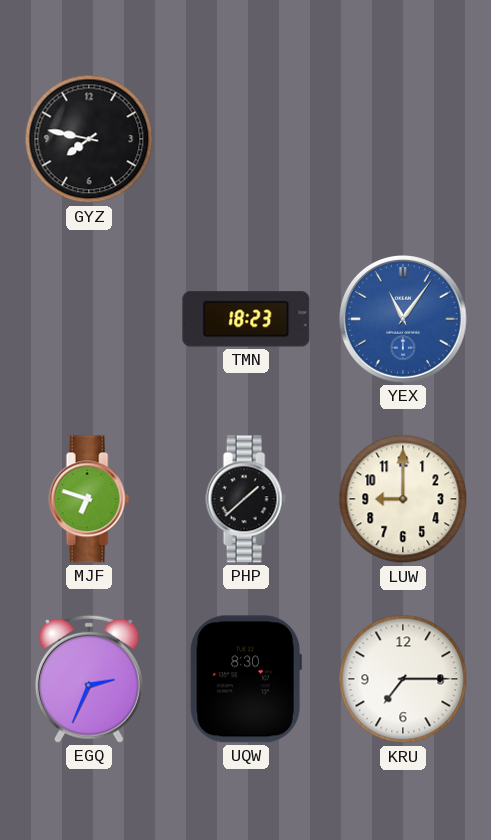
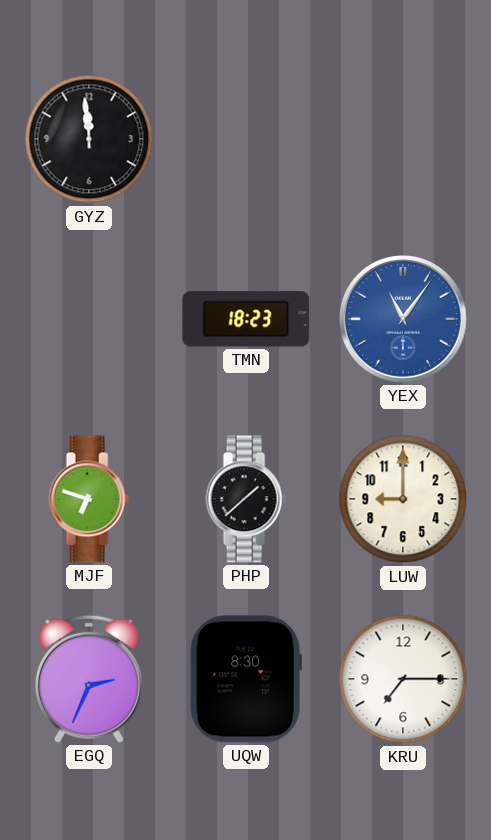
GYZ: 7:47 -> 11:59
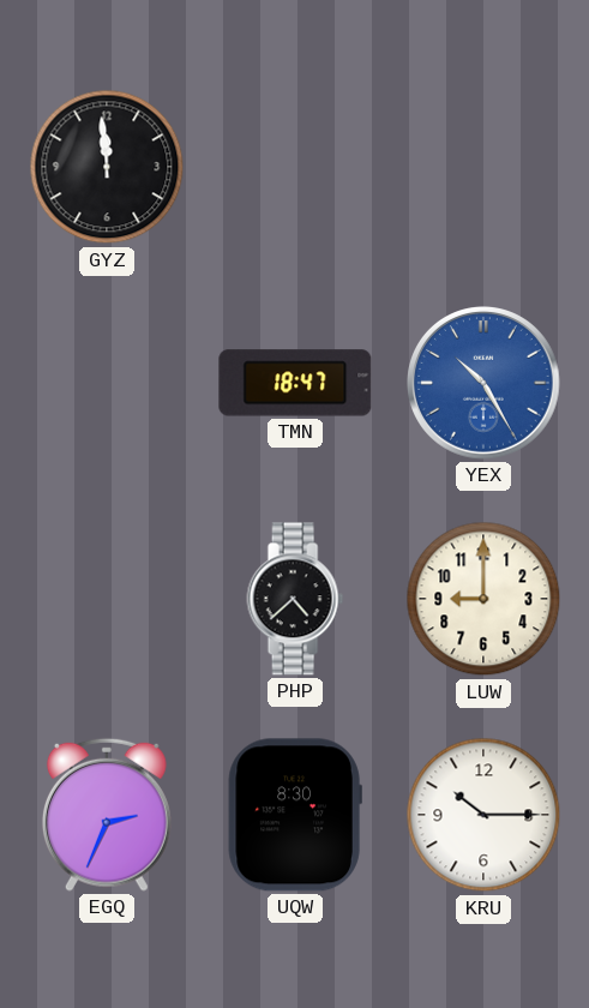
TMN: 18:23 -> 18:47
YEX: 11:06 -> 10:25
MJF: 6:48 -> none
PHP: 1:38 -> 4:38
KRU: 7:15 -> 10:15
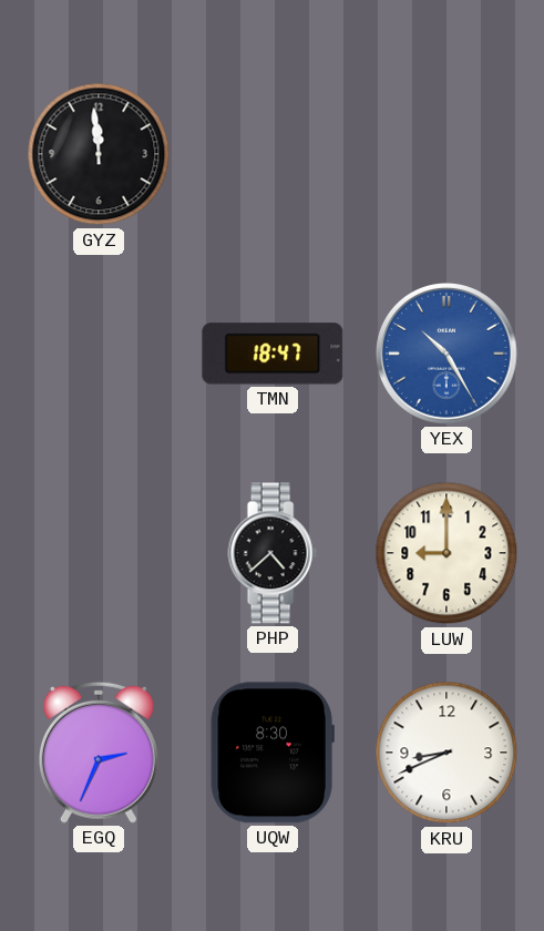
KRU: 10:15 -> 8:41
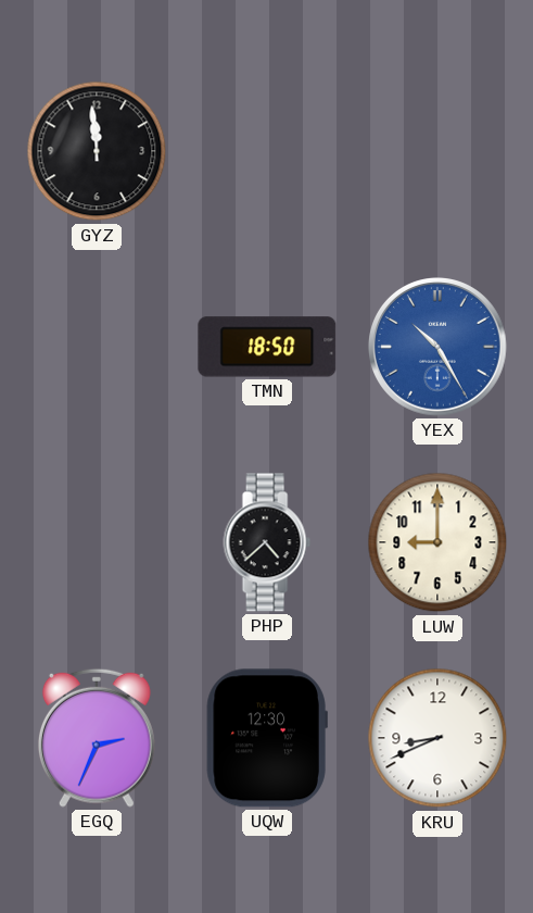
TMN: 18:47 -> 18:50
UQW: 8:30 -> 12:30
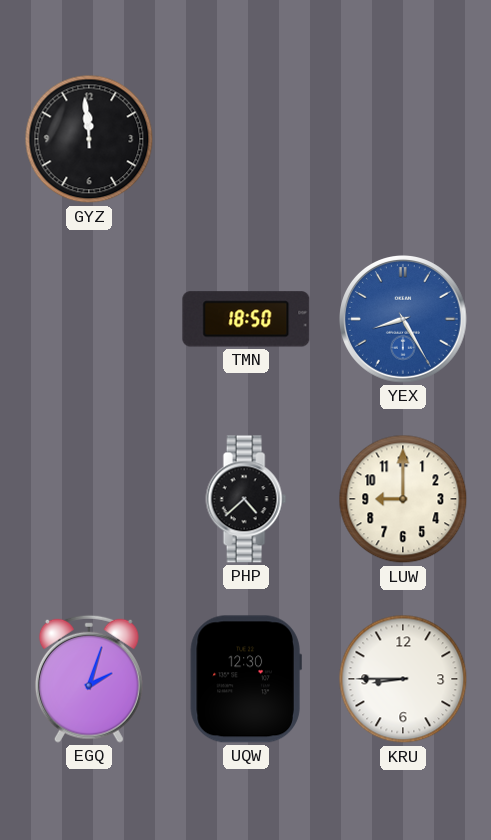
YEX: 10:25 -> 8:25
EGQ: 2:34 -> 2:03
KRU: 8:41 -> 8:45
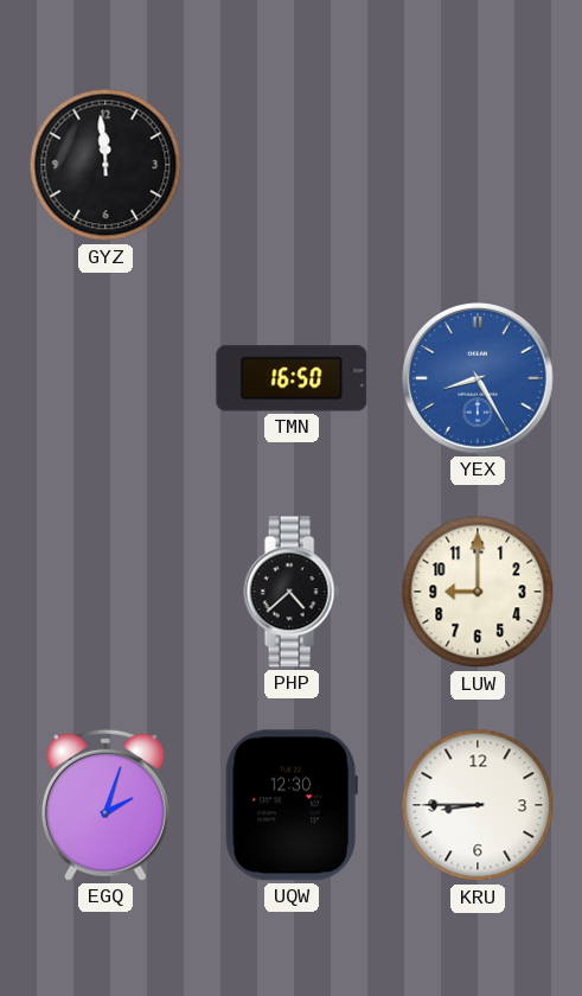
TMN: 18:50 -> 16:50
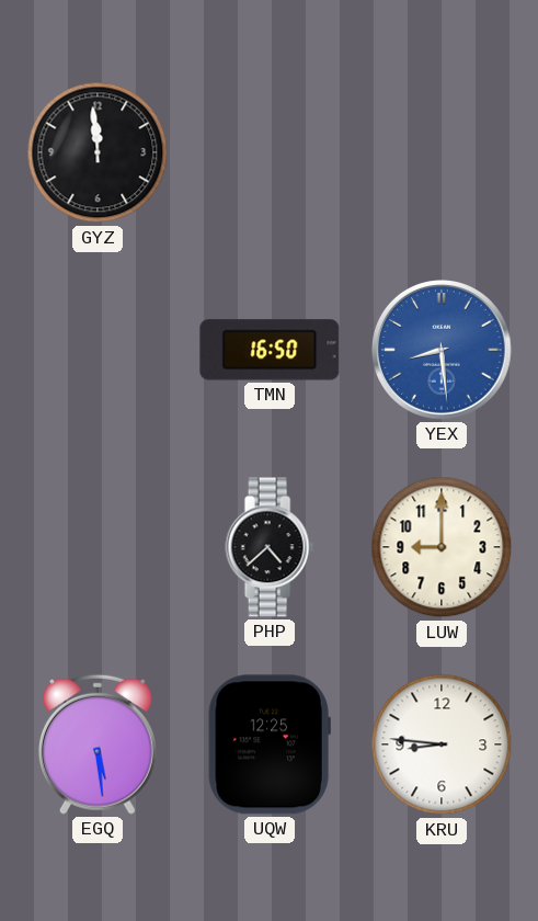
YEX: 8:25 -> 8:29
EGQ: 2:03 -> 5:29
UQW: 12:30 -> 12:25
KRU: 8:45 -> 8:46
